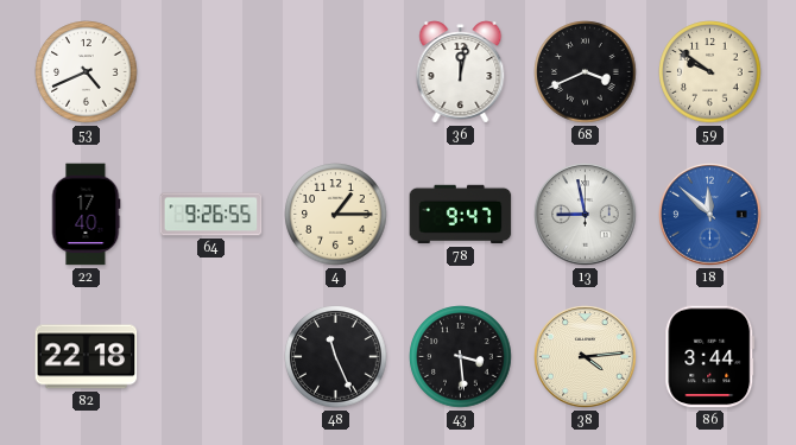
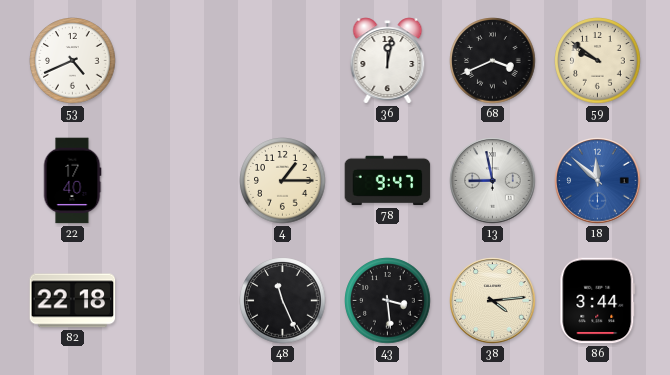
64: 9:26 -> none
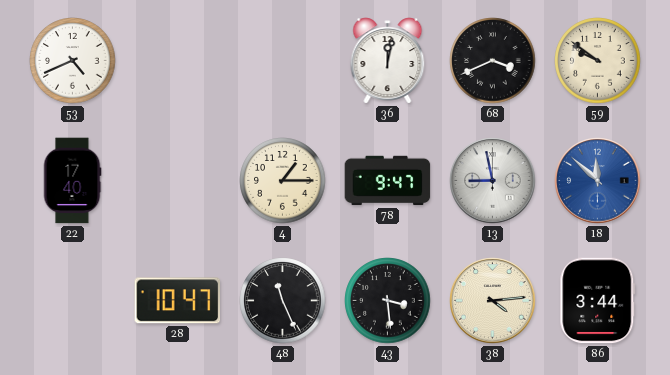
82: 22:18 -> none
28: none -> 10:47
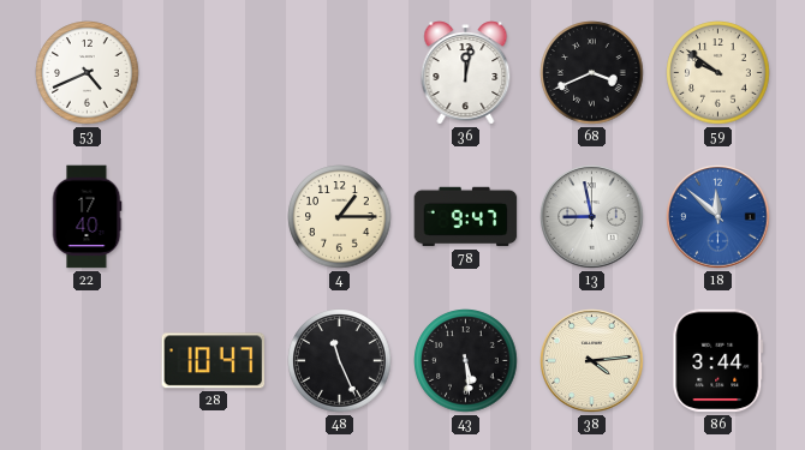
43: 3:29 -> 5:29
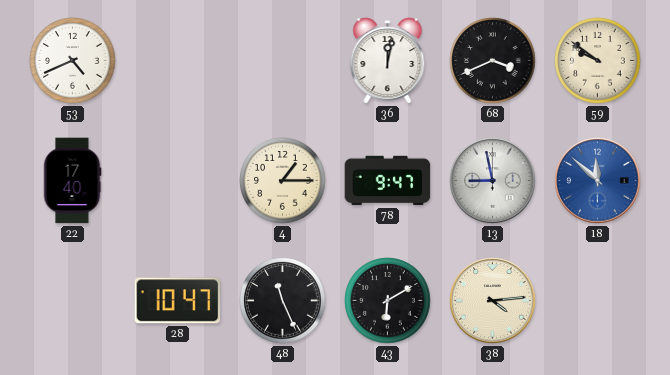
43: 5:29 -> 6:10
86: 3:44 -> none
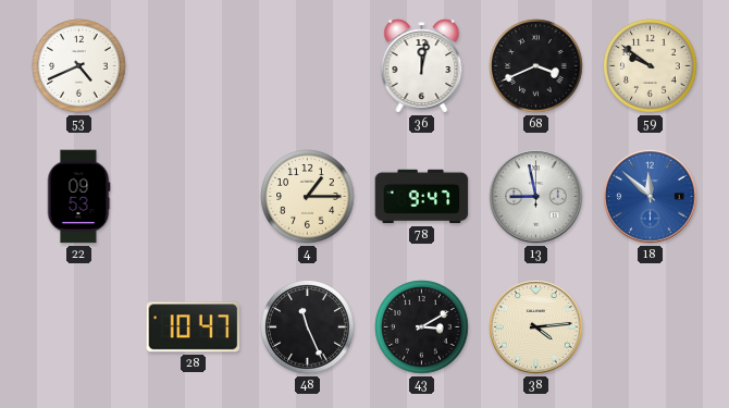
22: 17:40 -> 09:53
43: 6:10 -> 3:10
